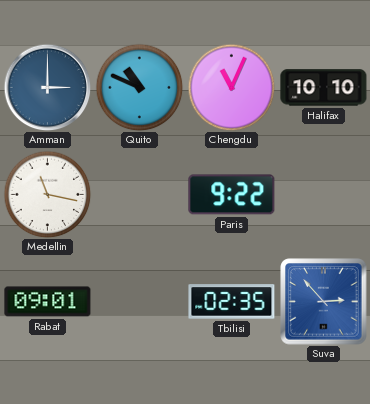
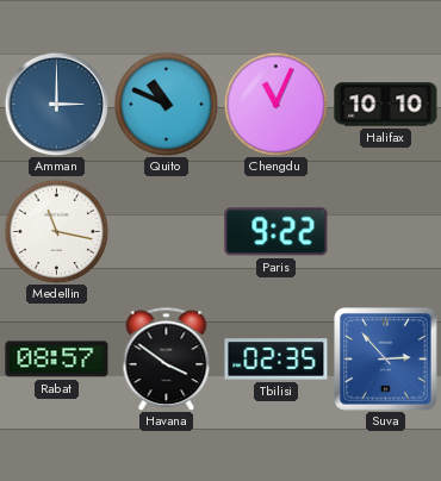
Rabat: 09:01 -> 08:57
Havana: none -> 3:51
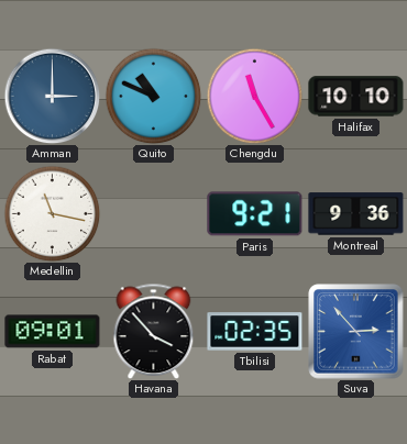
Chengdu: 11:04 -> 11:25
Paris: 9:22 -> 9:21
Montreal: none -> 9:36
Rabat: 08:57 -> 09:01
Havana: 3:51 -> 3:53
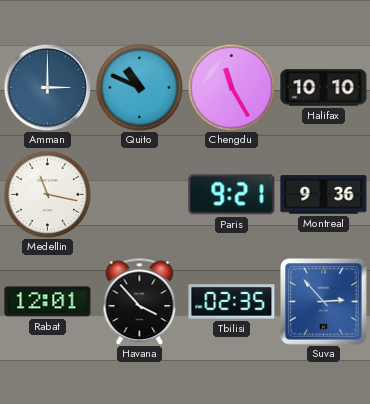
Rabat: 09:01 -> 12:01
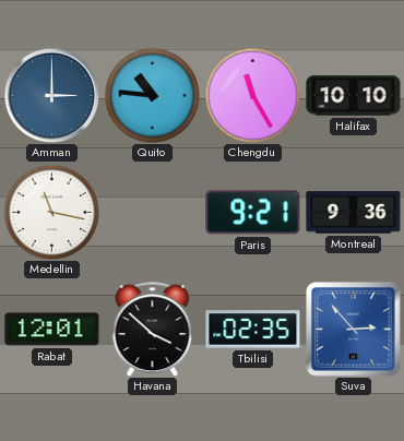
Quito: 10:49 -> 10:46
Havana: 3:53 -> 3:52
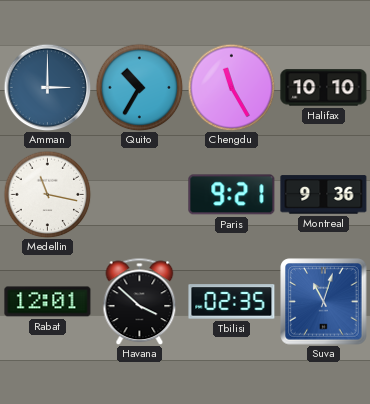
Quito: 10:46 -> 10:35
Suva: 2:53 -> 11:03
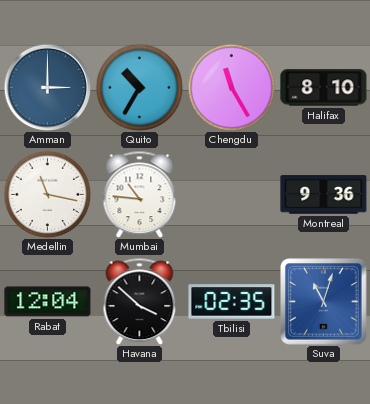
Halifax: 10:10 -> 8:10
Mumbai: none -> 10:46
Paris: 9:21 -> none
Rabat: 12:01 -> 12:04
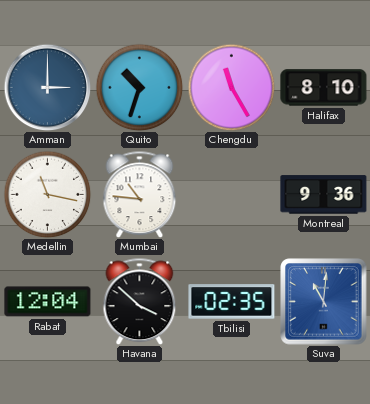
Quito: 10:35 -> 10:33
Suva: 11:03 -> 11:01
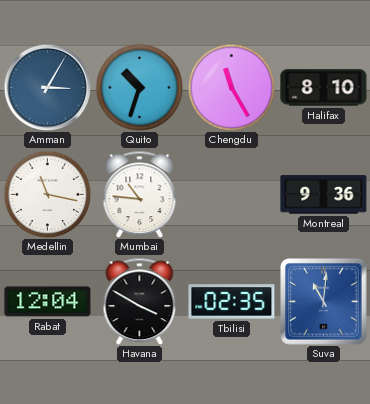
Amman: 3:00 -> 3:05
Havana: 3:52 -> 3:50
